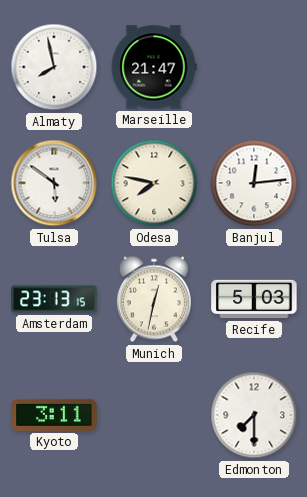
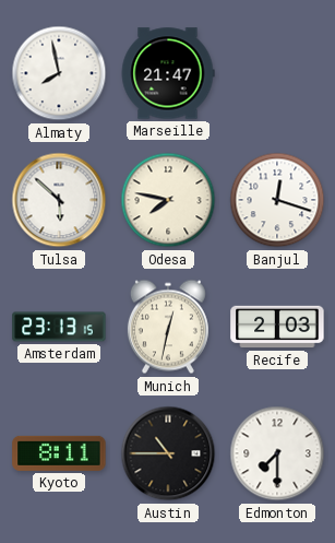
Tulsa: 5:51 -> 5:52
Banjul: 12:14 -> 12:18
Recife: 5:03 -> 2:03
Kyoto: 3:11 -> 8:11
Austin: none -> 10:45
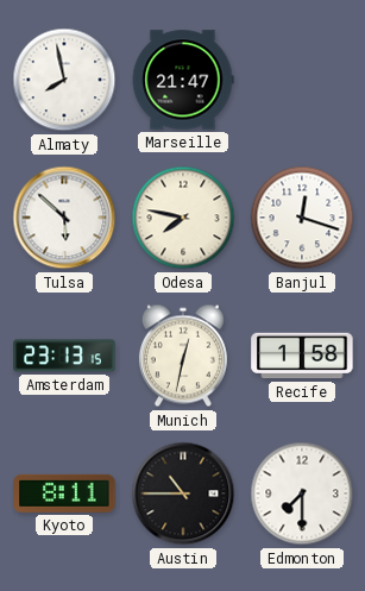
Recife: 2:03 -> 1:58
